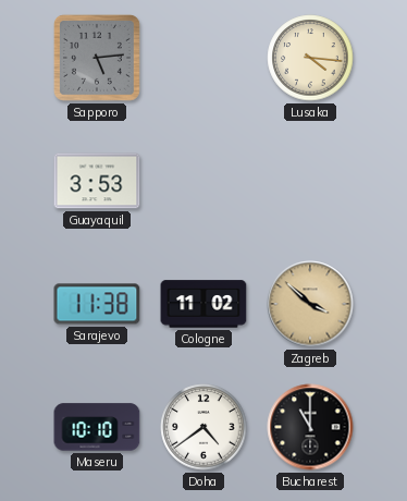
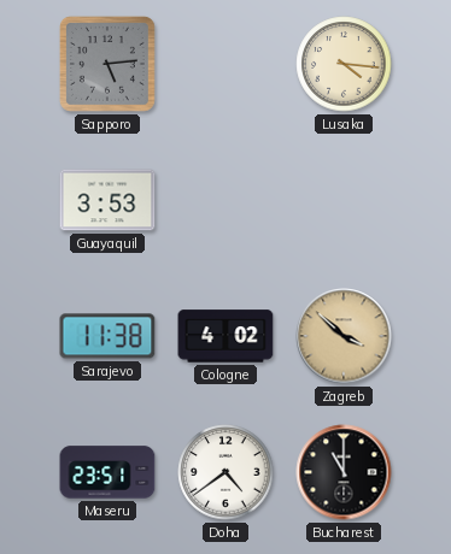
Cologne: 11:02 -> 4:02
Maseru: 10:10 -> 23:51
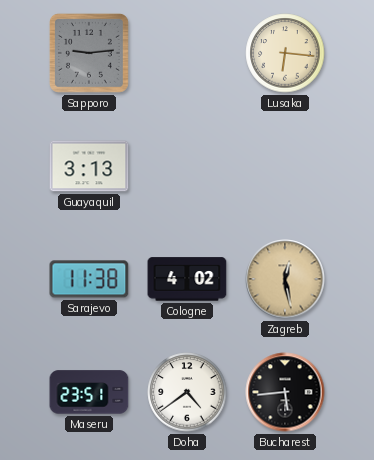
Sapporo: 5:14 -> 9:14
Lusaka: 4:16 -> 6:16
Guayaquil: 3:53 -> 3:13
Zagreb: 3:52 -> 12:28
Bucharest: 11:00 -> 5:44
